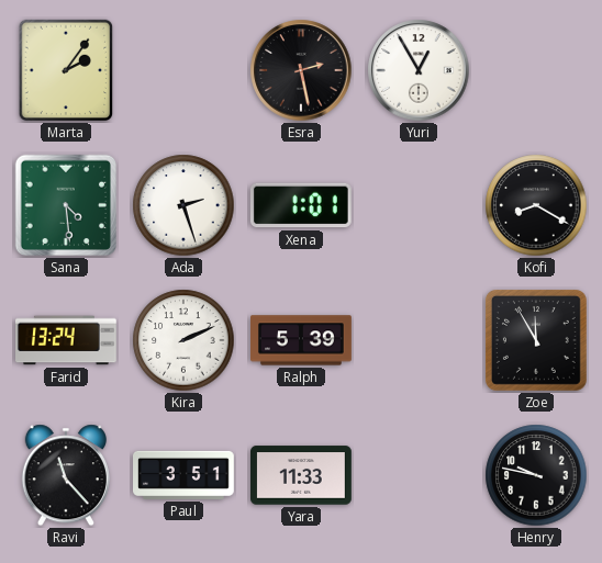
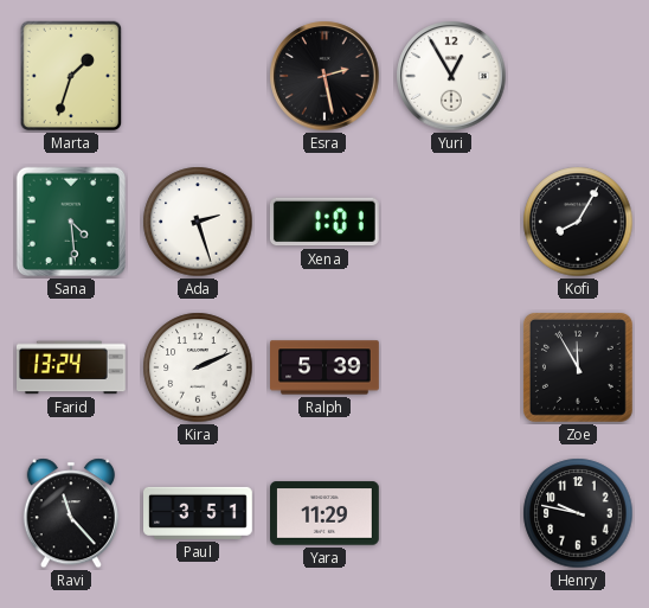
Marta: 2:06 -> 1:33
Kofi: 8:20 -> 8:05
Yara: 11:33 -> 11:29
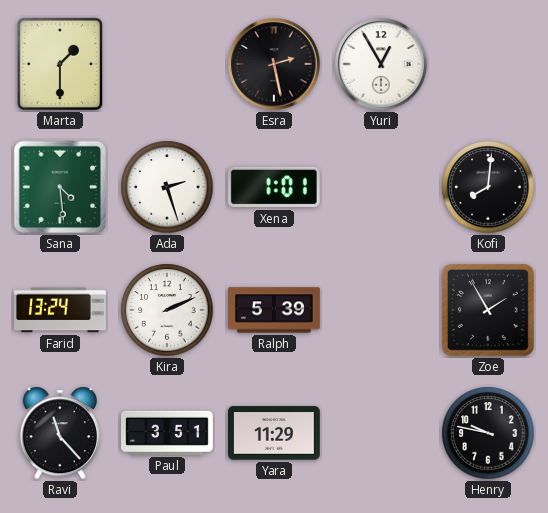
Marta: 1:33 -> 1:30
Kofi: 8:05 -> 8:01
Zoe: 11:55 -> 1:55
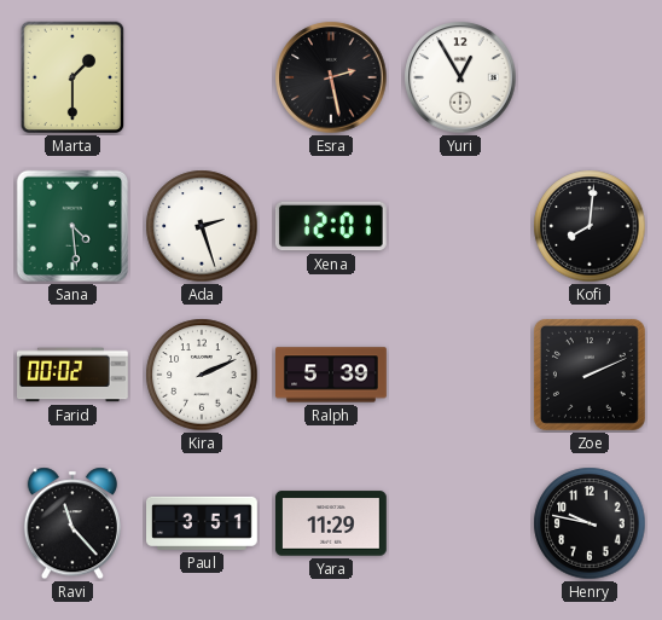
Xena: 1:01 -> 12:01
Farid: 13:24 -> 00:02
Zoe: 1:55 -> 2:11
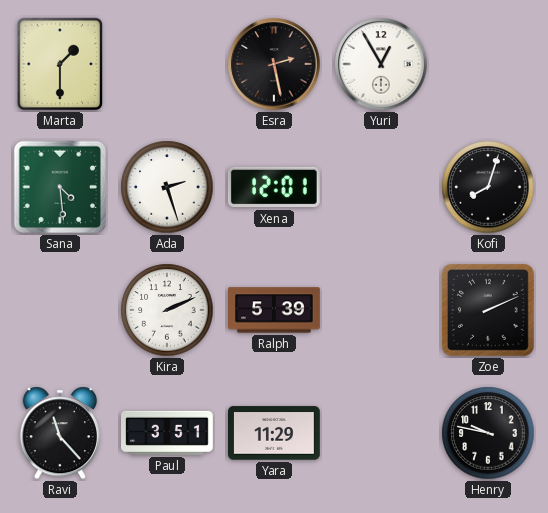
Kofi: 8:01 -> 8:03
Farid: 00:02 -> none
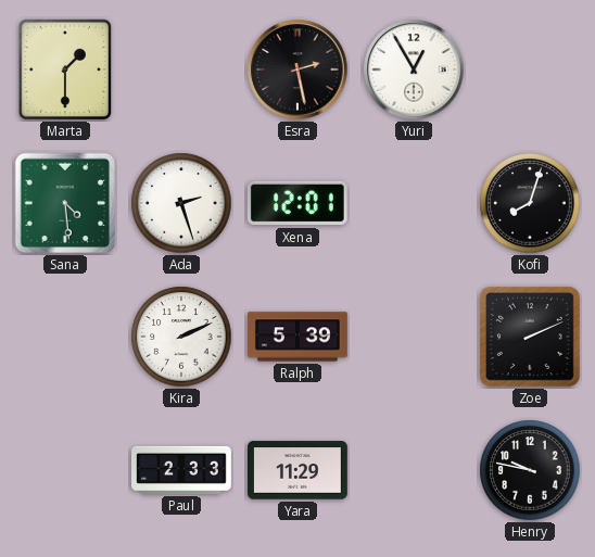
Ravi: 11:23 -> none
Paul: 3:51 -> 2:33
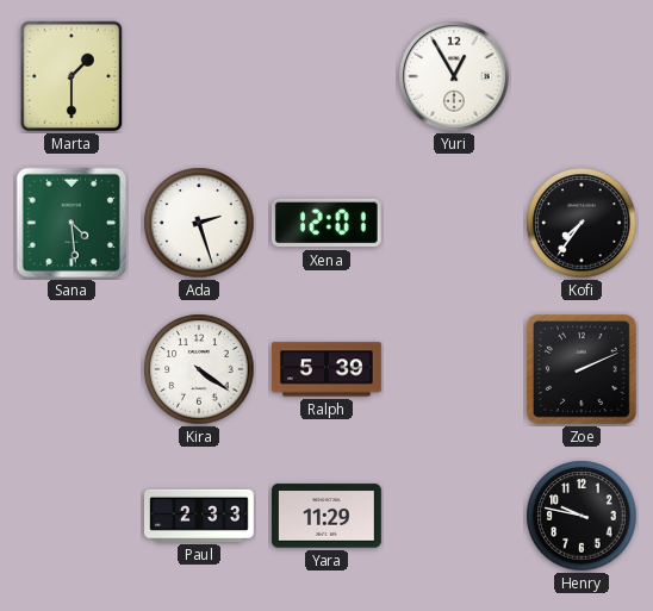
Esra: 2:28 -> none
Kofi: 8:03 -> 7:36
Kira: 2:11 -> 4:21
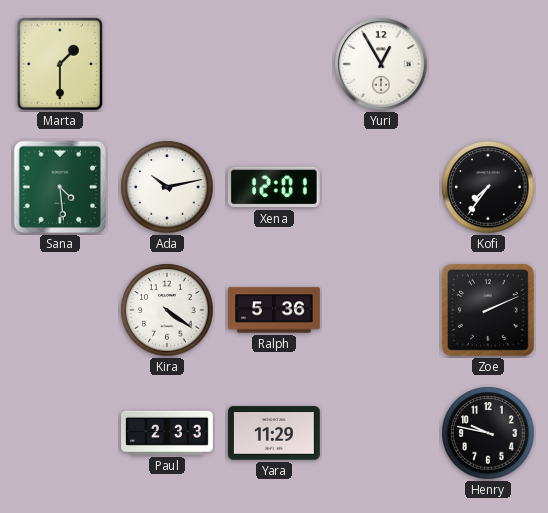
Ada: 2:27 -> 10:13
Ralph: 5:39 -> 5:36
